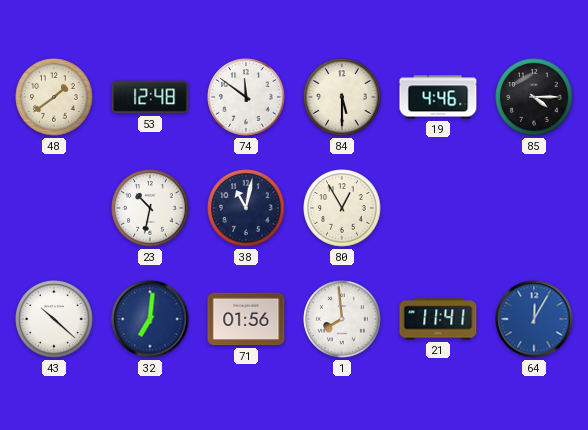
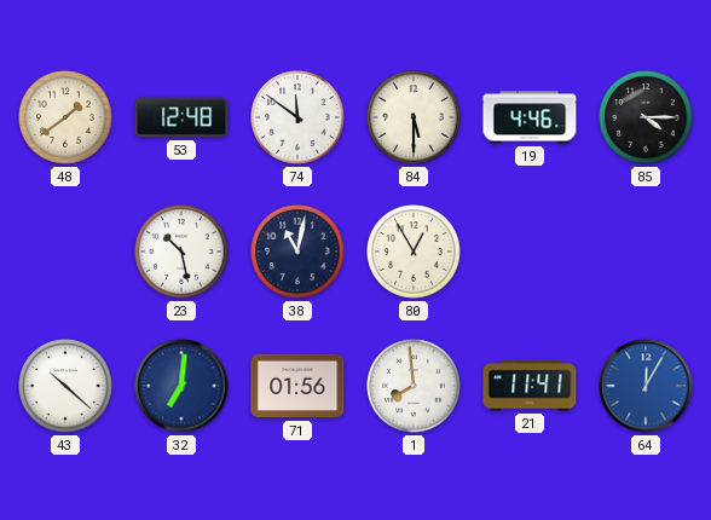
23: 10:32 -> 10:28
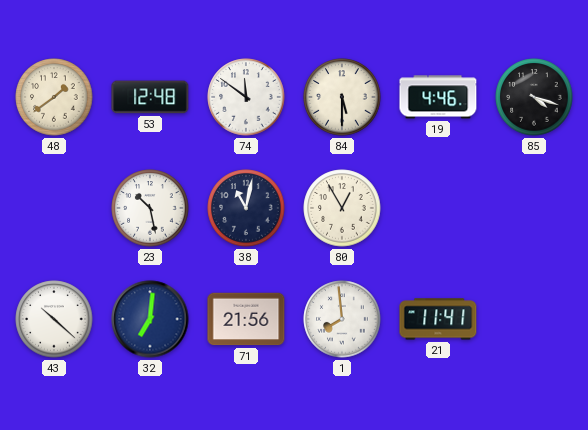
85: 4:15 -> 4:18
71: 01:56 -> 21:56
64: 12:05 -> none
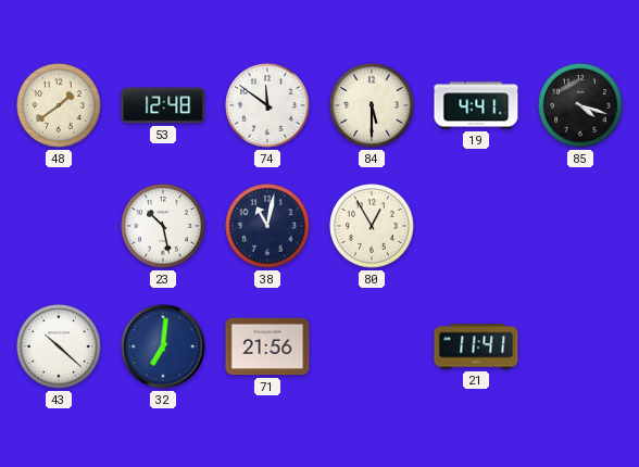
19: 4:46 -> 4:41
1: 7:59 -> none
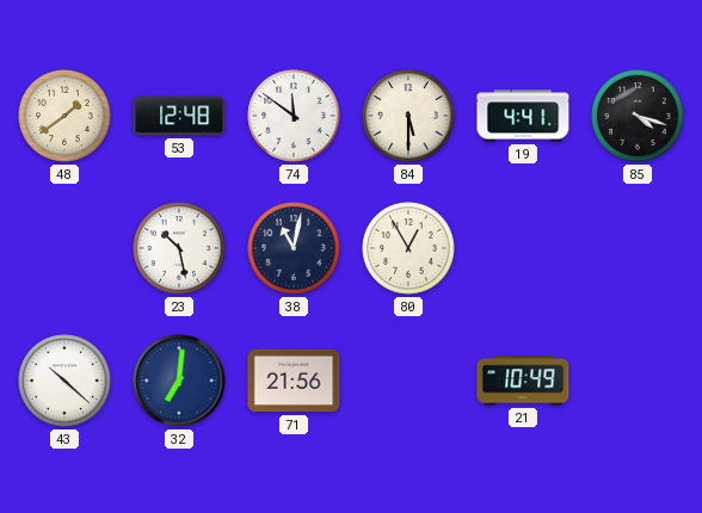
21: 11:41 -> 10:49
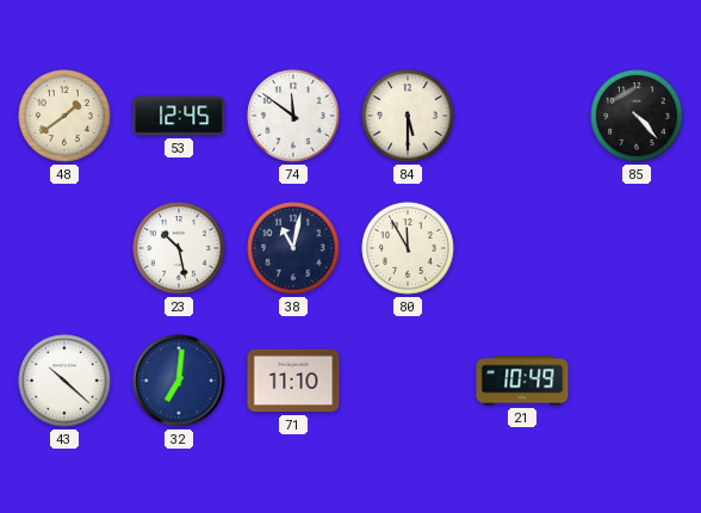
53: 12:48 -> 12:45
19: 4:41 -> none
85: 4:18 -> 4:23
80: 12:55 -> 11:55
71: 21:56 -> 11:10
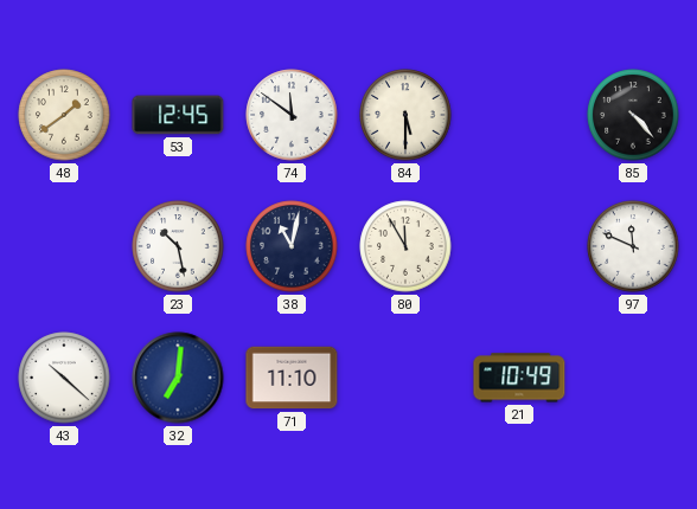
97: none -> 11:49
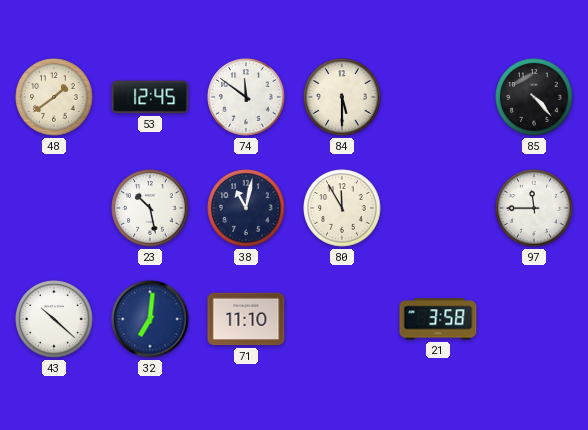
97: 11:49 -> 11:45
21: 10:49 -> 3:58
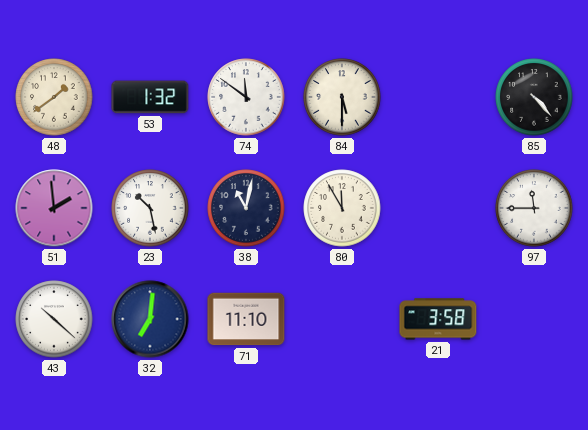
53: 12:45 -> 1:32
51: none -> 1:59
